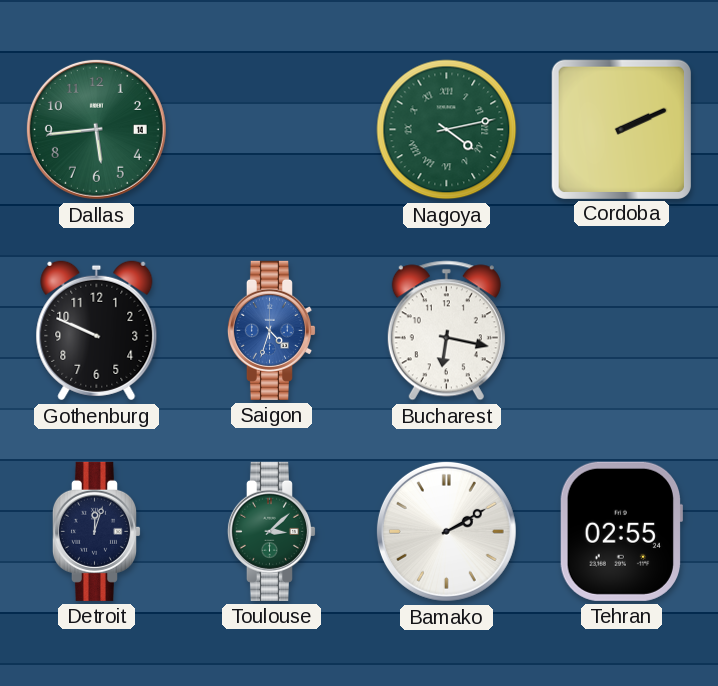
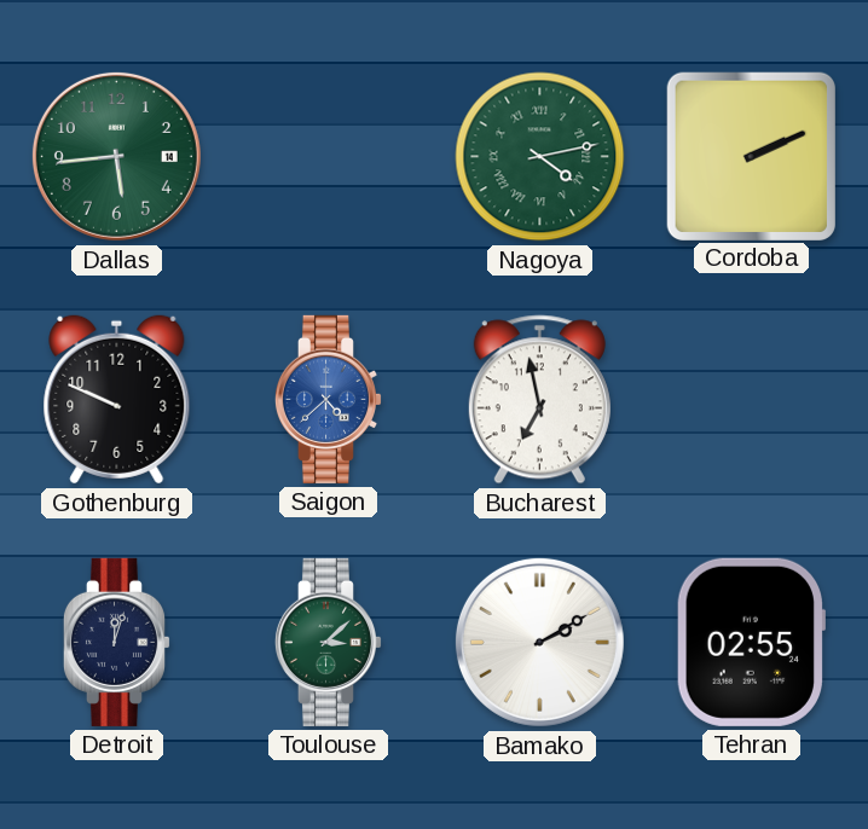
Saigon: 4:33 -> 4:38
Bucharest: 6:17 -> 6:58
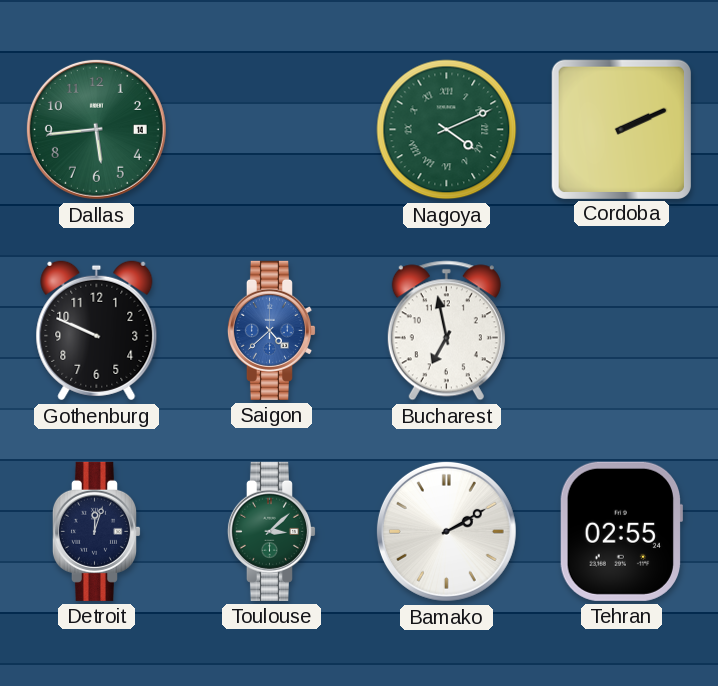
Nagoya: 4:13 -> 4:11
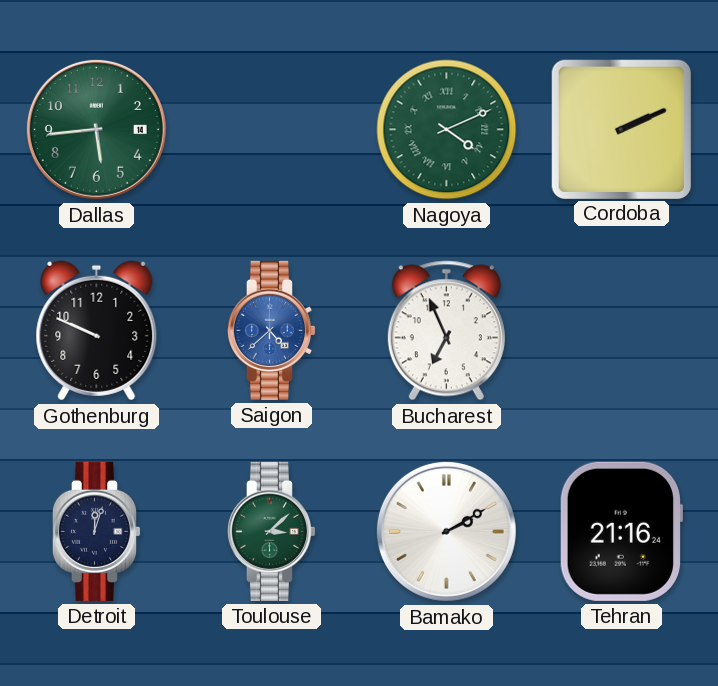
Bucharest: 6:58 -> 6:56
Tehran: 02:55 -> 21:16
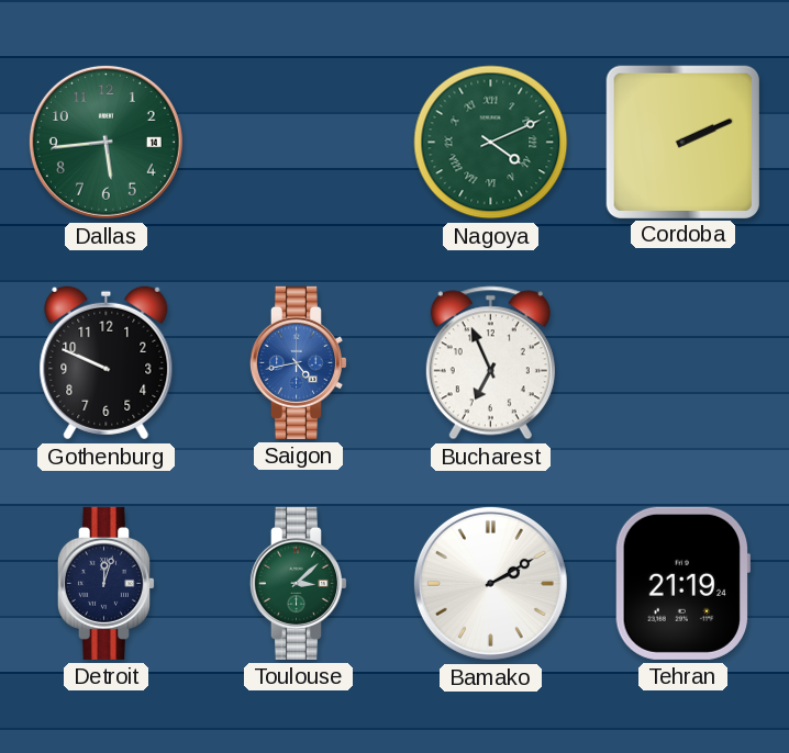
Saigon: 4:38 -> 4:43
Tehran: 21:16 -> 21:19
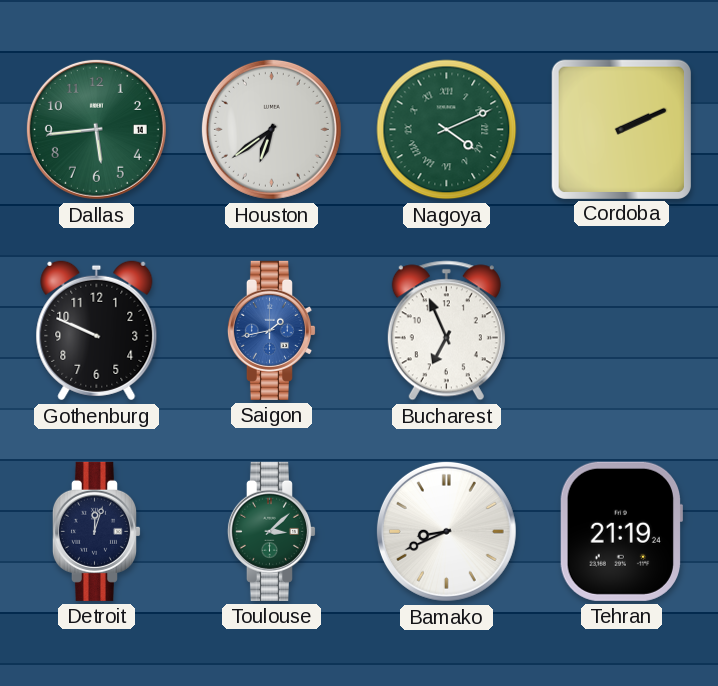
Houston: none -> 6:39
Saigon: 4:43 -> 1:43
Bamako: 2:10 -> 8:41
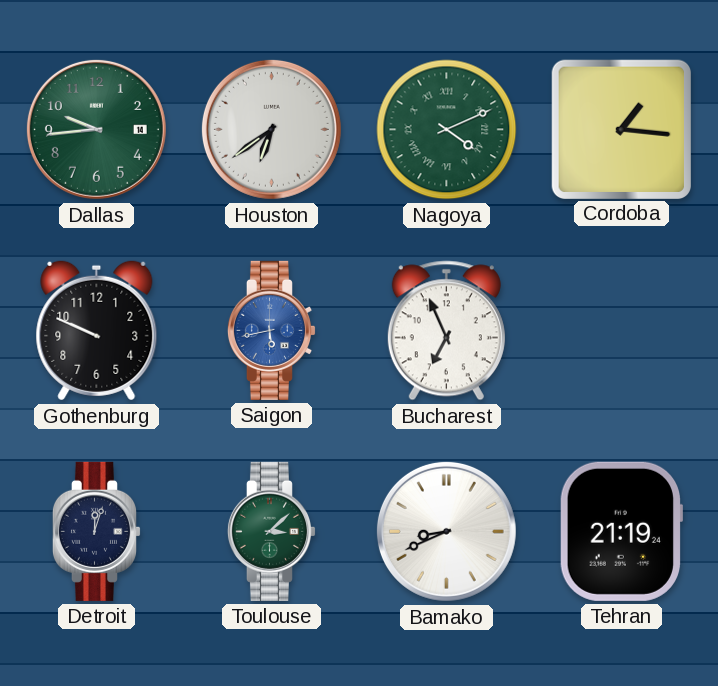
Dallas: 5:44 -> 9:44
Cordoba: 2:11 -> 1:16
Saigon: 1:43 -> 5:43
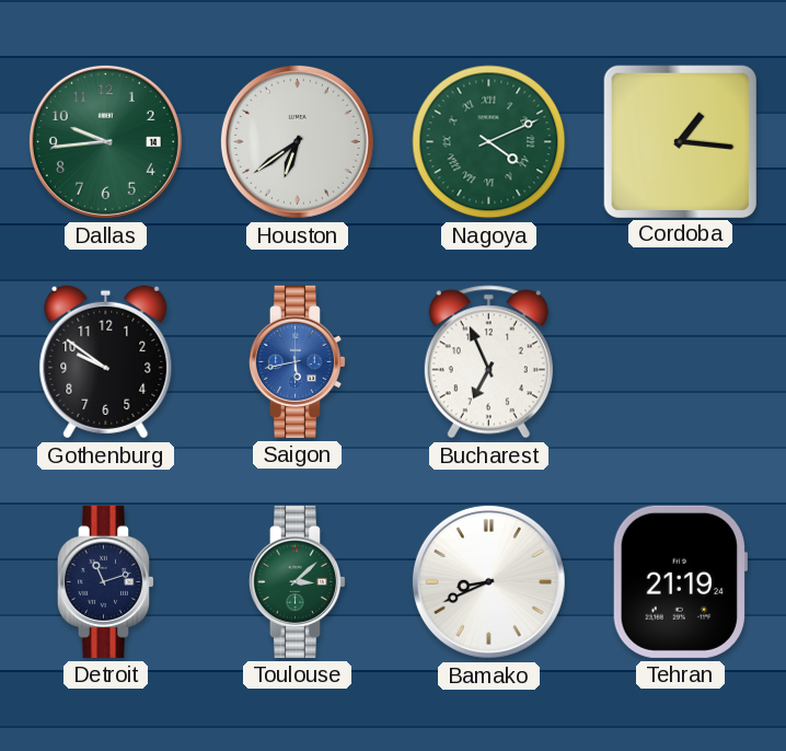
Gothenburg: 9:49 -> 9:51
Detroit: 12:03 -> 11:12
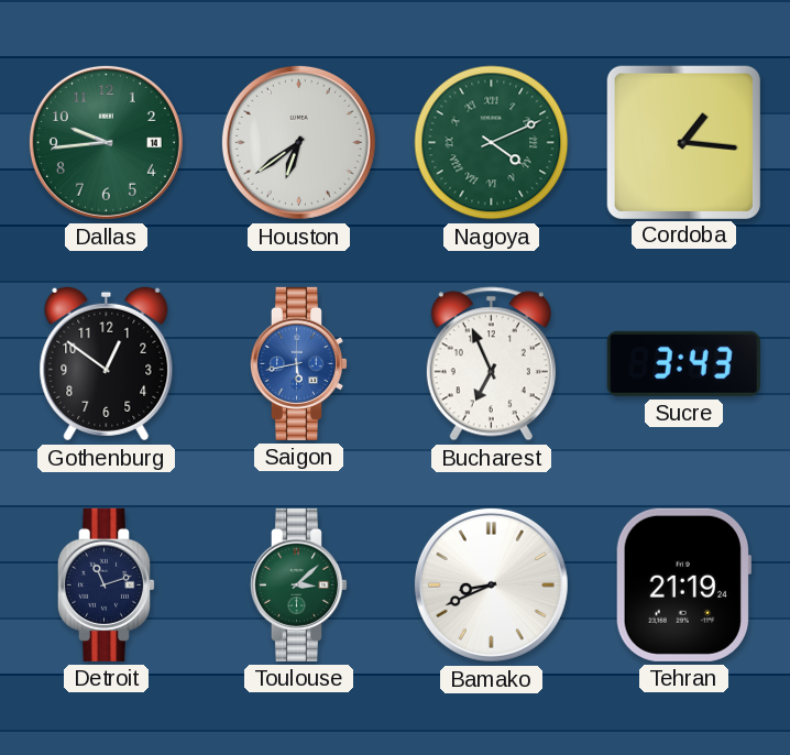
Gothenburg: 9:51 -> 12:51
Sucre: none -> 3:43
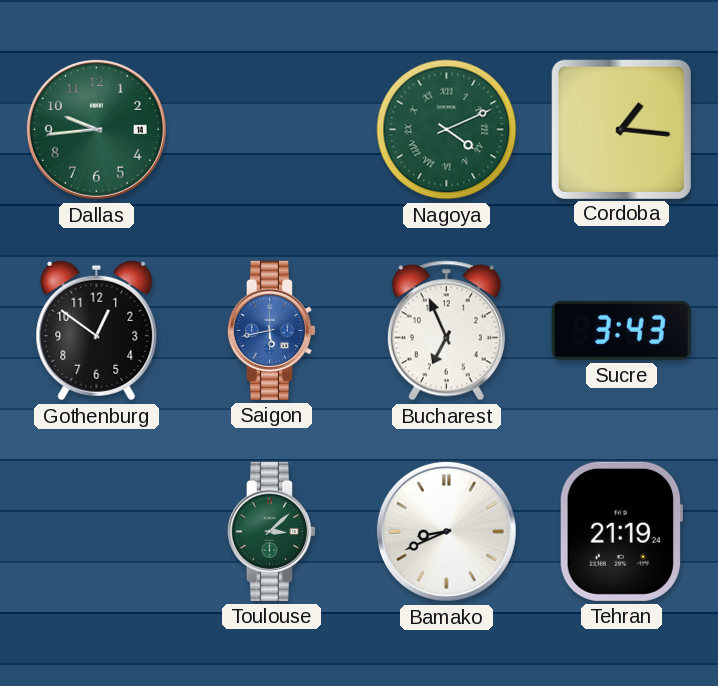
Houston: 6:39 -> none
Detroit: 11:12 -> none
